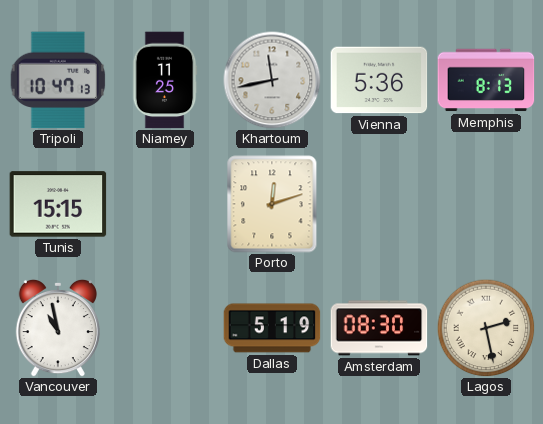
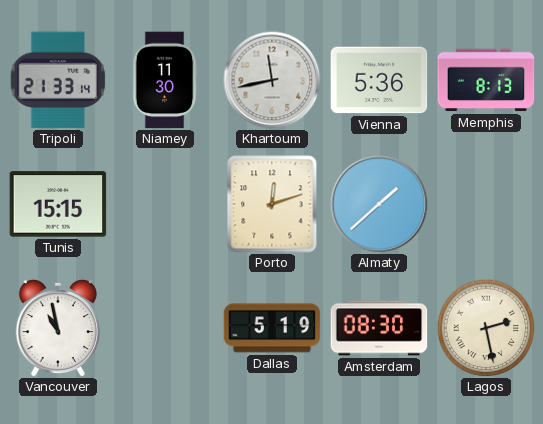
Tripoli: 10:47 -> 21:33
Niamey: 11:25 -> 11:30
Almaty: none -> 1:38
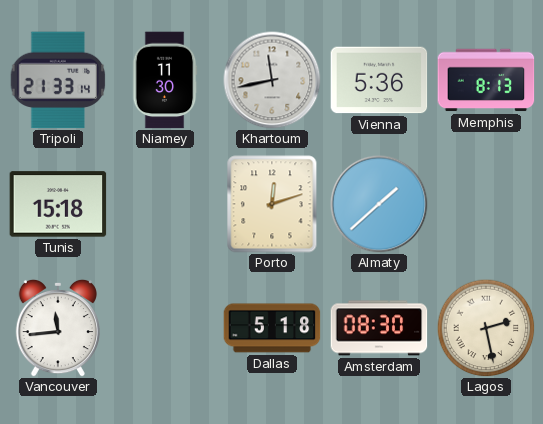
Tunis: 15:15 -> 15:18
Vancouver: 10:58 -> 11:44
Dallas: 5:19 -> 5:18
